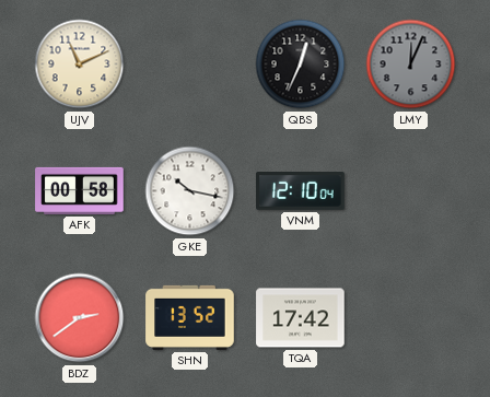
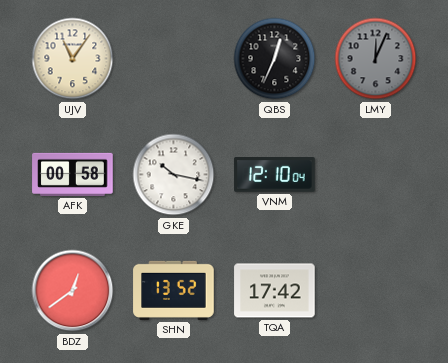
UJV: 11:11 -> 11:06
BDZ: 2:39 -> 12:39
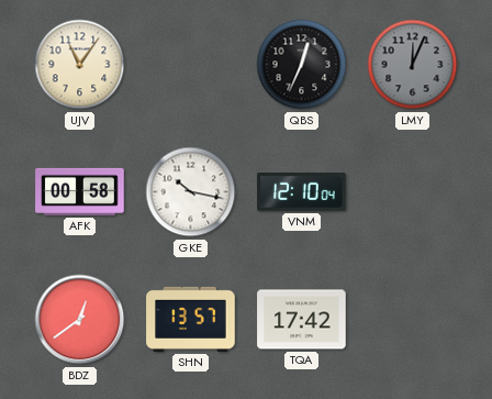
SHN: 13:52 -> 13:57
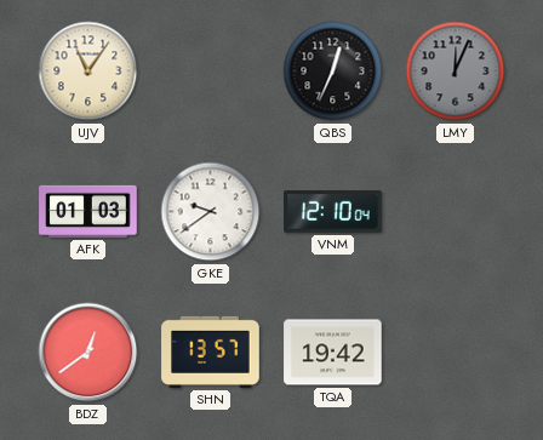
AFK: 00:58 -> 01:03
GKE: 10:17 -> 9:39
TQA: 17:42 -> 19:42
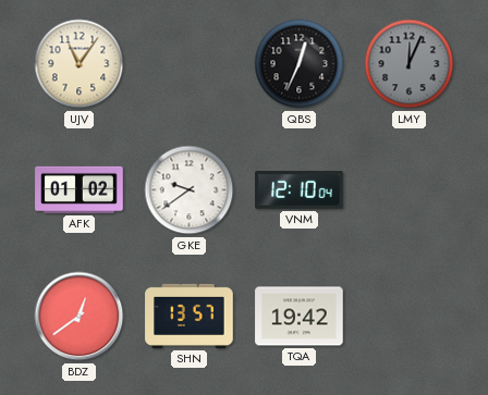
AFK: 01:03 -> 01:02
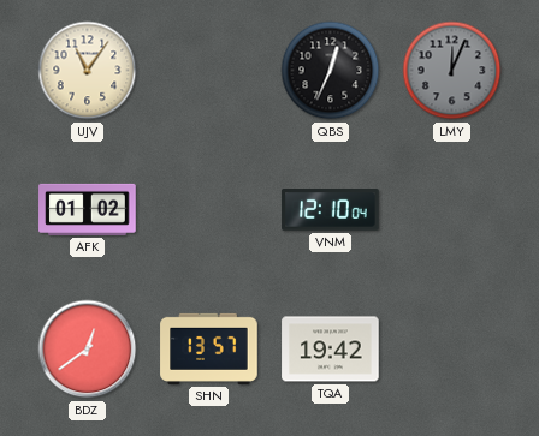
GKE: 9:39 -> none
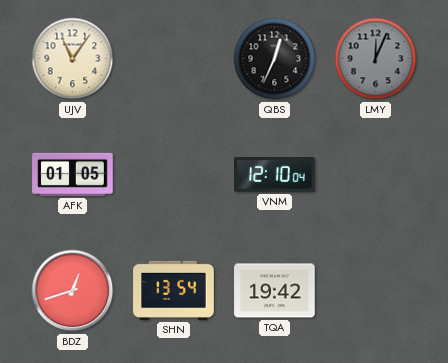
AFK: 01:02 -> 01:05
BDZ: 12:39 -> 12:42
SHN: 13:57 -> 13:54
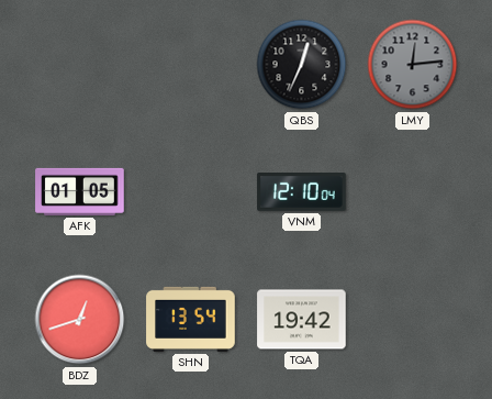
UJV: 11:06 -> none
LMY: 12:04 -> 12:14
